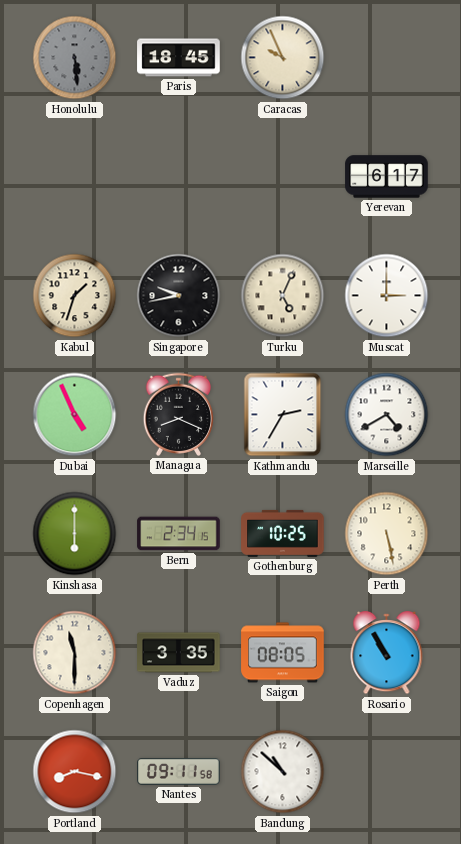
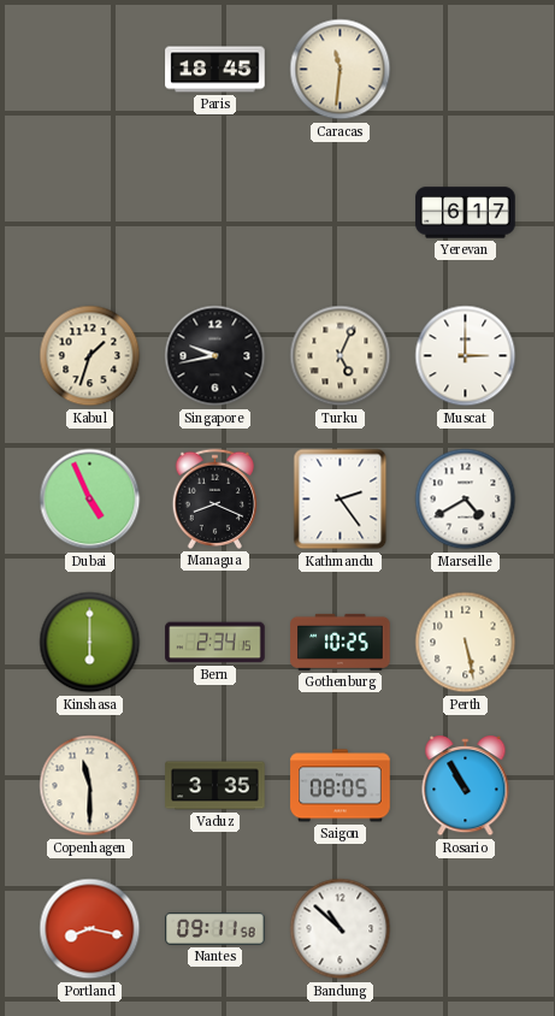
Honolulu: 5:29 -> none
Caracas: 9:56 -> 11:31
Kathmandu: 2:35 -> 2:24
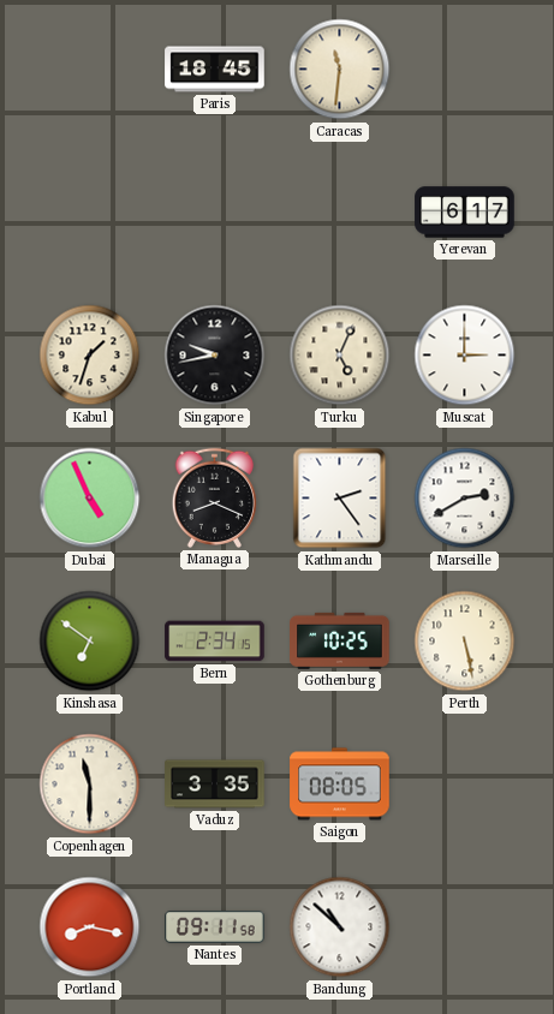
Marseille: 4:40 -> 2:40
Kinshasa: 6:00 -> 6:51
Rosario: 10:55 -> none
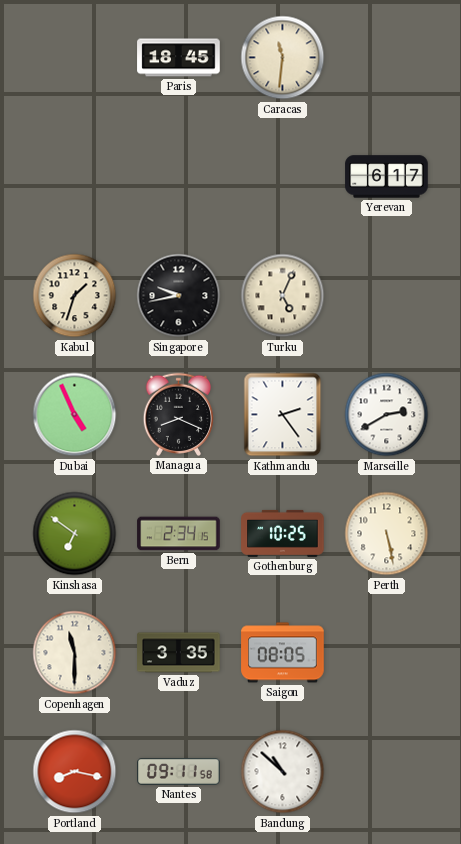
Muscat: 3:00 -> none
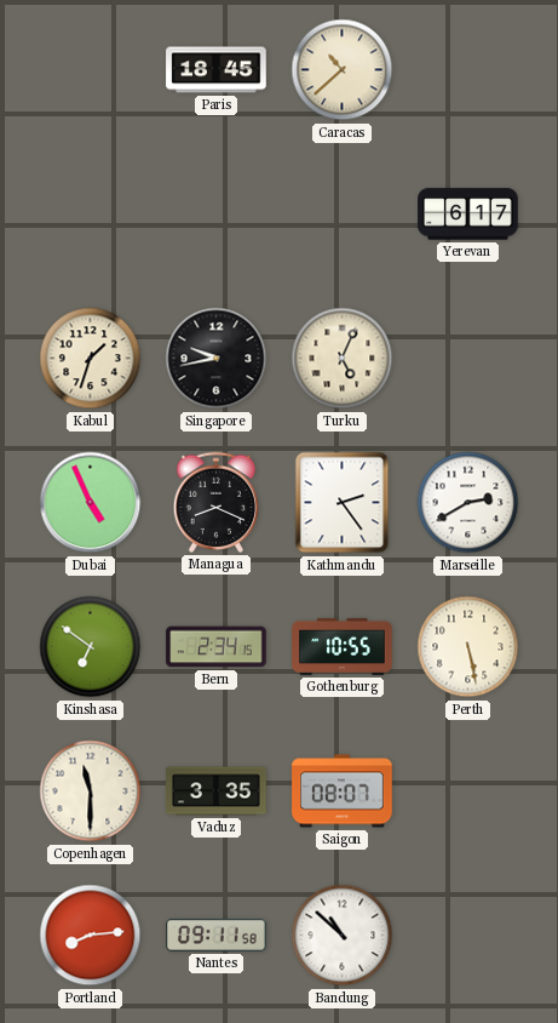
Caracas: 11:31 -> 10:38
Gothenburg: 10:25 -> 10:55
Saigon: 08:05 -> 08:07
Portland: 8:17 -> 8:14
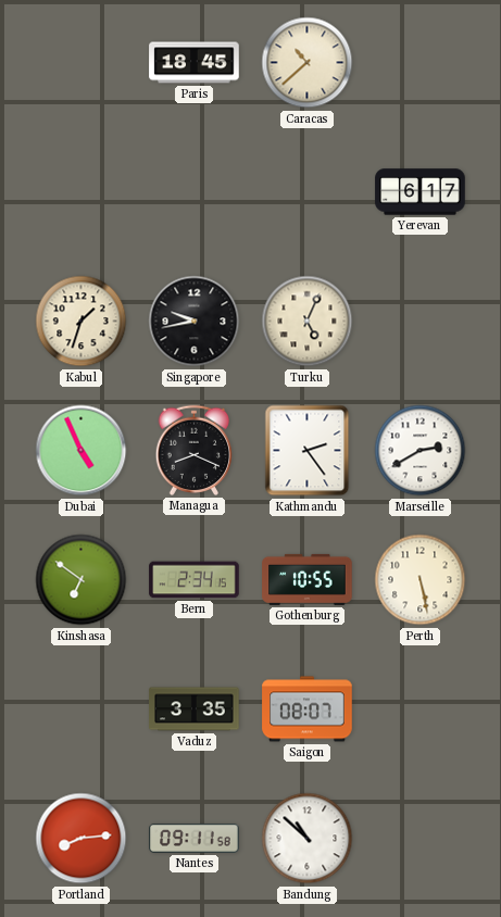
Copenhagen: 11:30 -> none
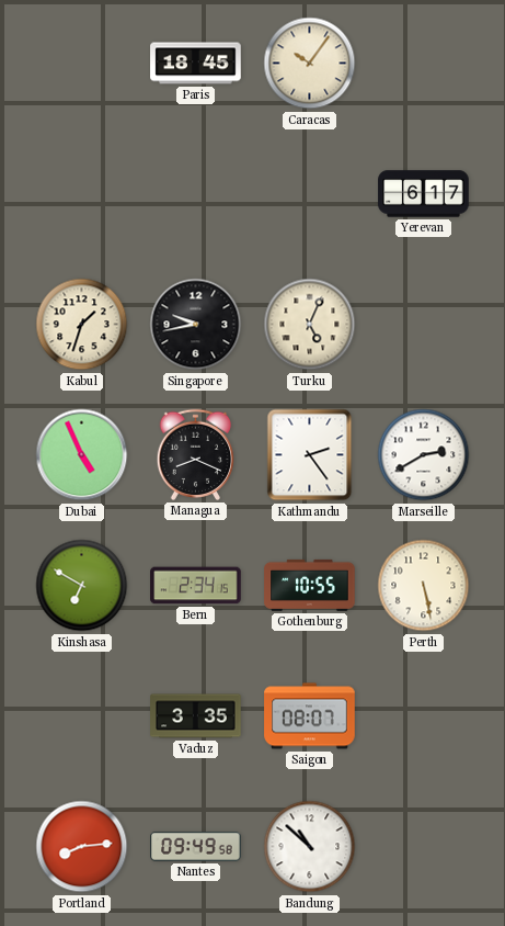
Caracas: 10:38 -> 10:06
Kinshasa: 6:51 -> 6:50
Nantes: 09:11 -> 09:49
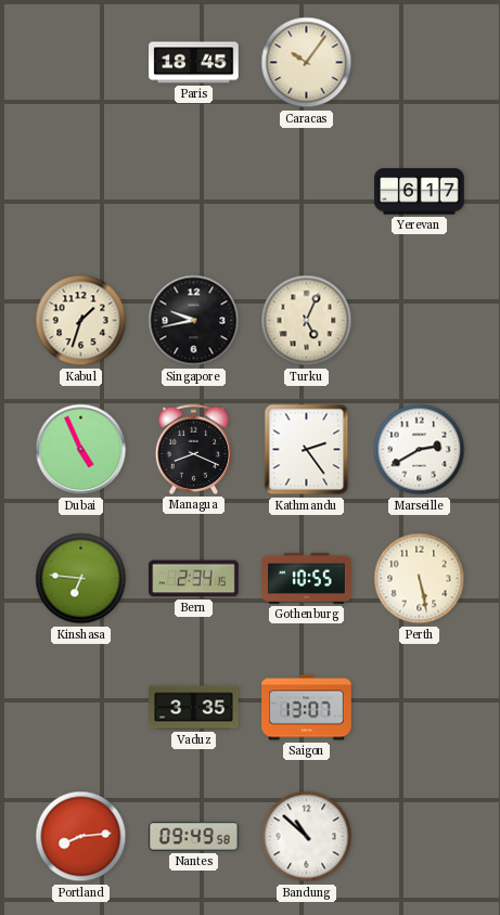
Kinshasa: 6:50 -> 6:46
Saigon: 08:07 -> 13:07
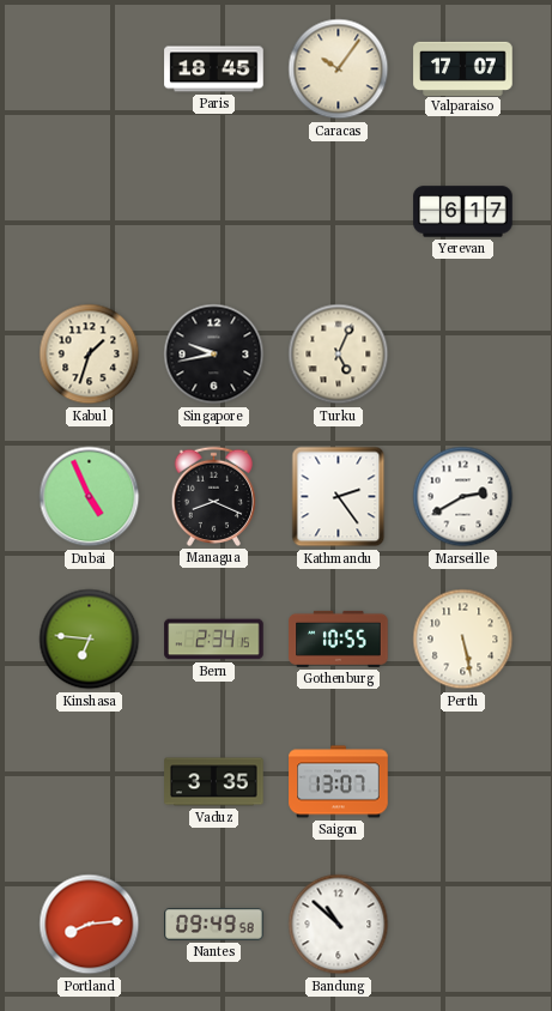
Valparaiso: none -> 17:07
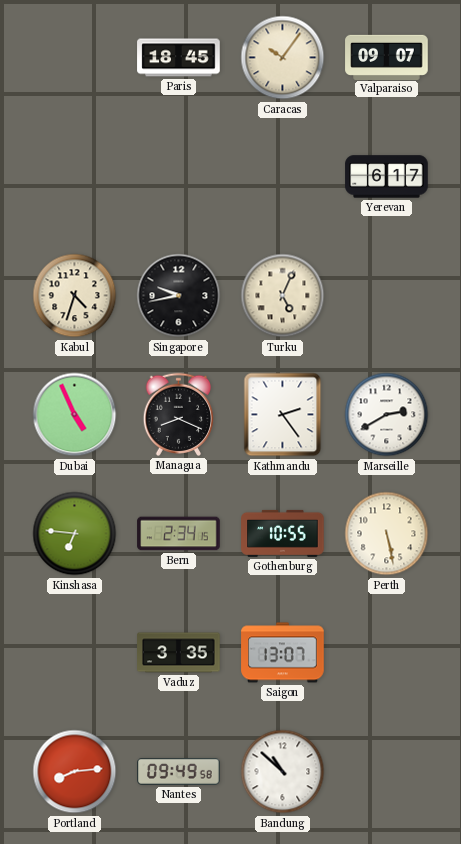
Valparaiso: 17:07 -> 09:07
Kabul: 1:33 -> 4:33
